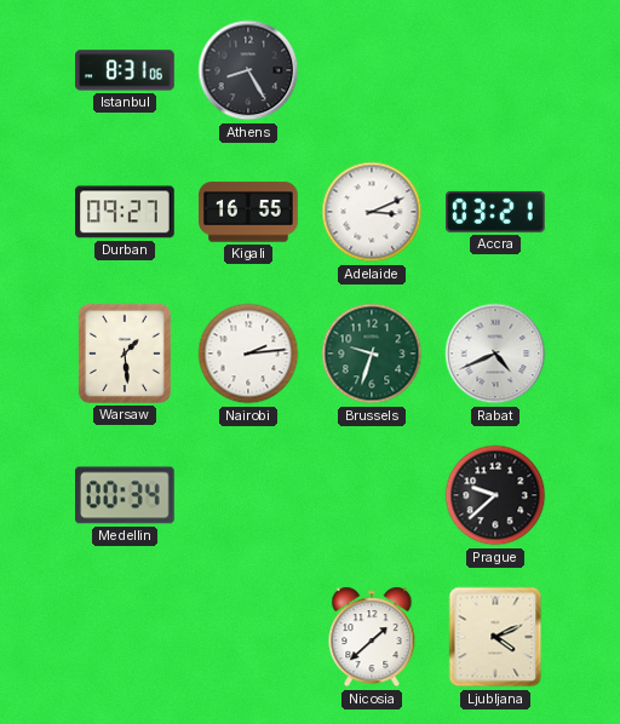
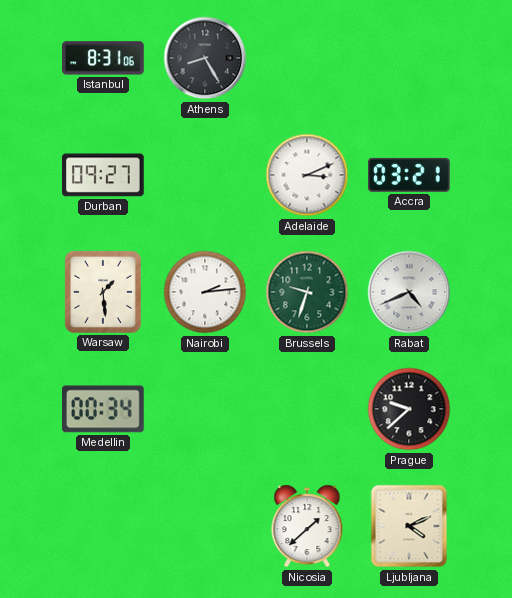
Kigali: 16:55 -> none
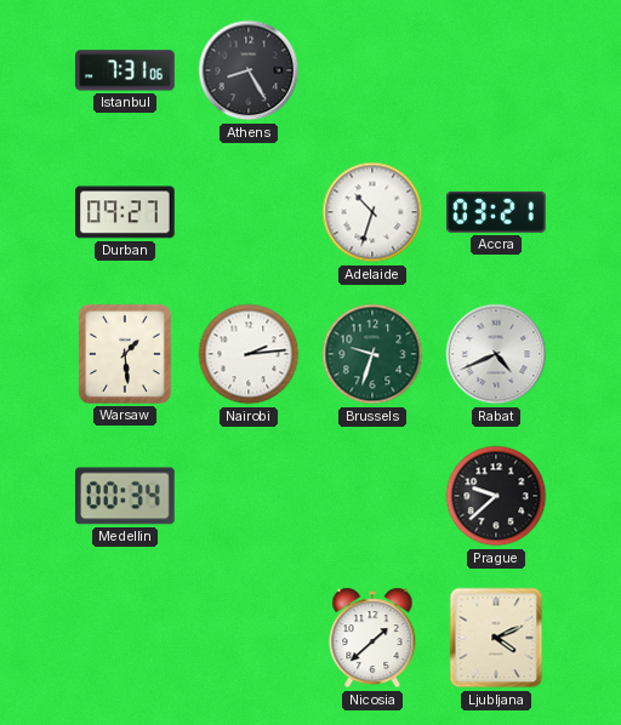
Istanbul: 8:31 -> 7:31
Adelaide: 3:11 -> 10:33
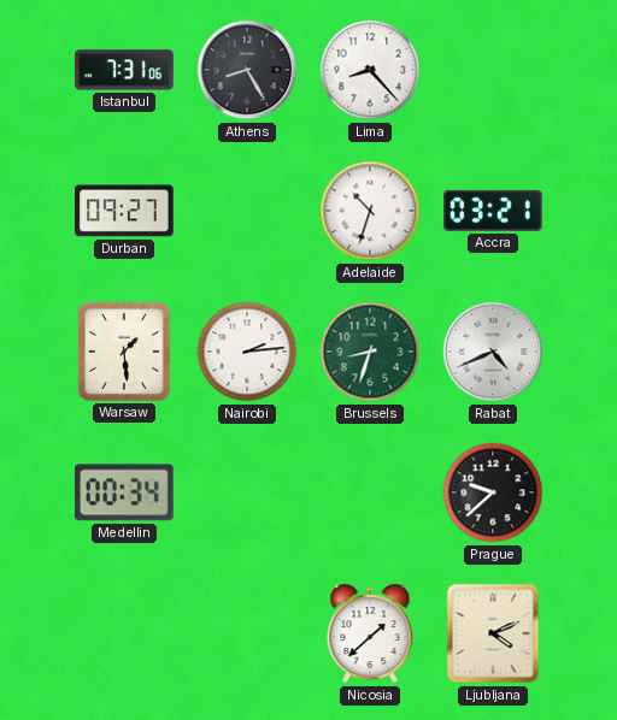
Lima: none -> 8:23
Brussels: 9:33 -> 8:33
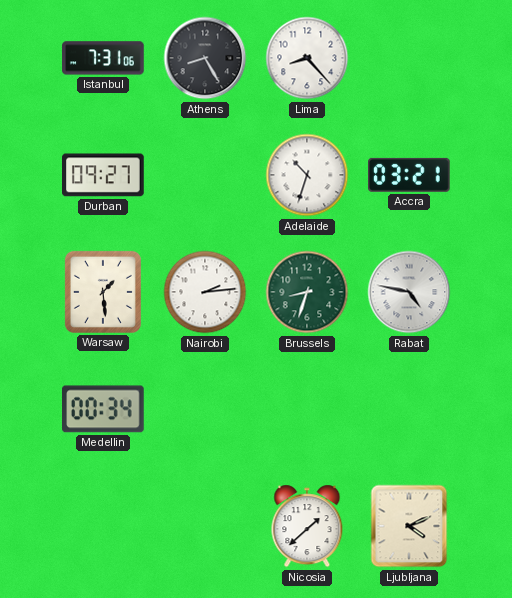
Rabat: 4:41 -> 4:47
Prague: 9:38 -> none
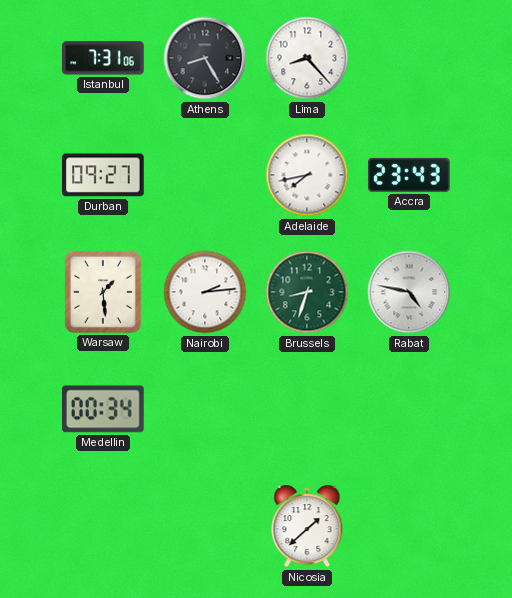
Adelaide: 10:33 -> 7:43
Accra: 03:21 -> 23:43
Ljubljana: 4:11 -> none
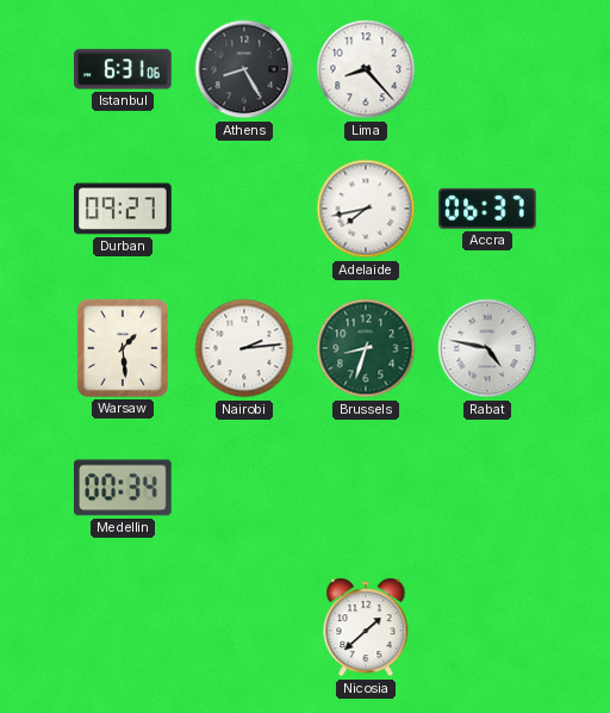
Istanbul: 7:31 -> 6:31
Accra: 23:43 -> 06:37
